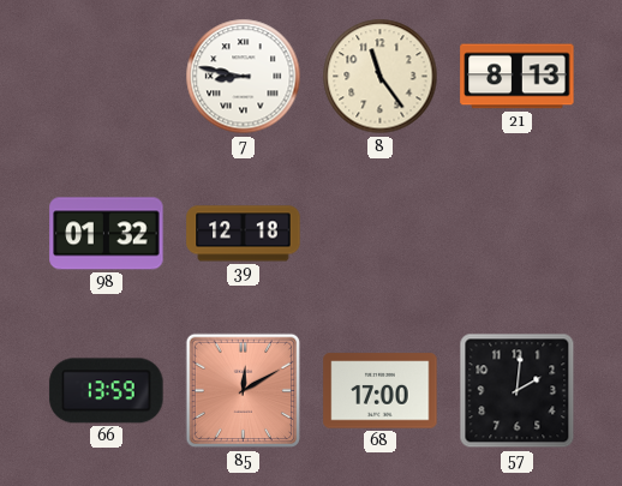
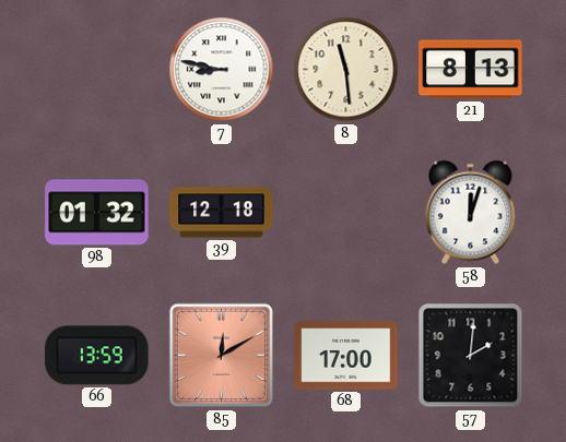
8: 11:24 -> 11:29
58: none -> 12:03
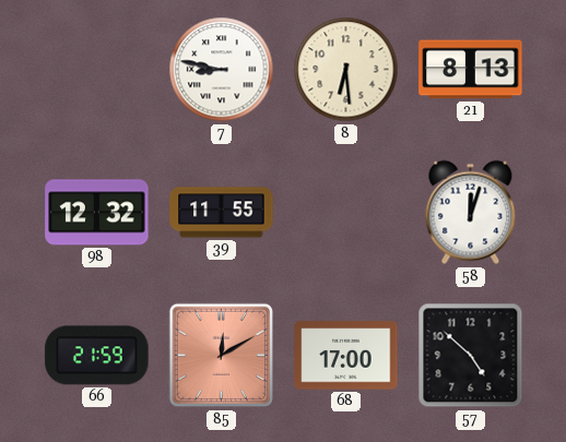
8: 11:29 -> 6:29
98: 01:32 -> 12:32
39: 12:18 -> 11:55
66: 13:59 -> 21:59
57: 2:01 -> 4:52
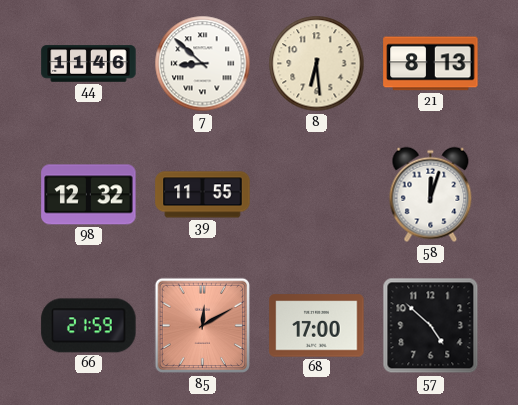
44: none -> 11:46
7: 8:47 -> 8:52
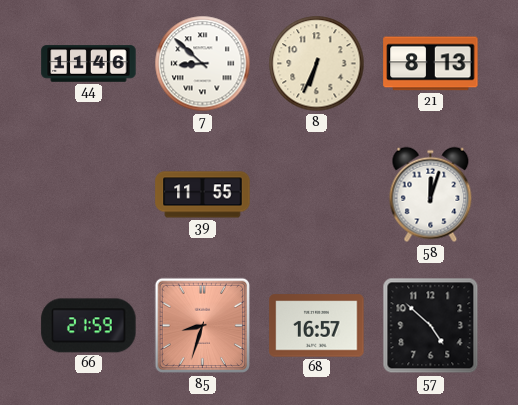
8: 6:29 -> 6:34
98: 12:32 -> none
85: 12:10 -> 8:33
68: 17:00 -> 16:57
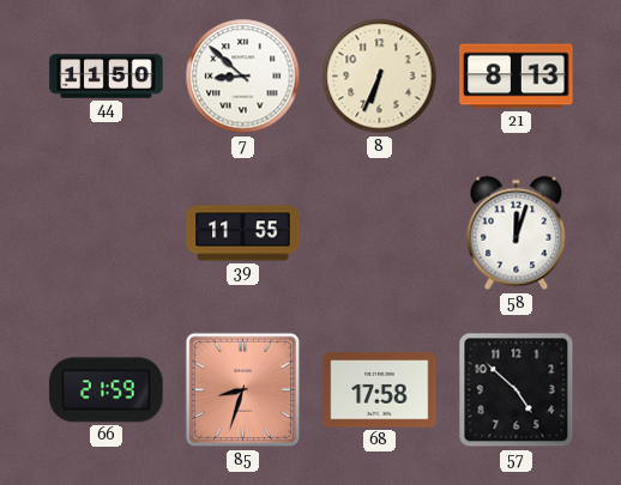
44: 11:46 -> 11:50
68: 16:57 -> 17:58
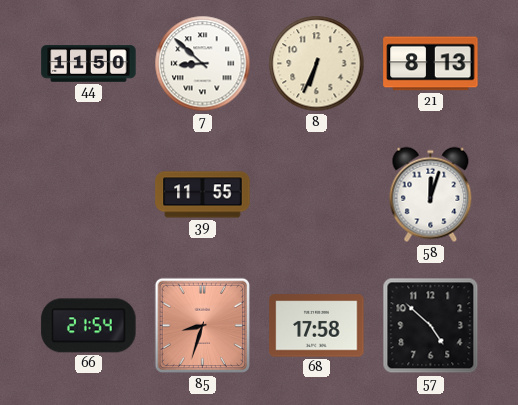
66: 21:59 -> 21:54
